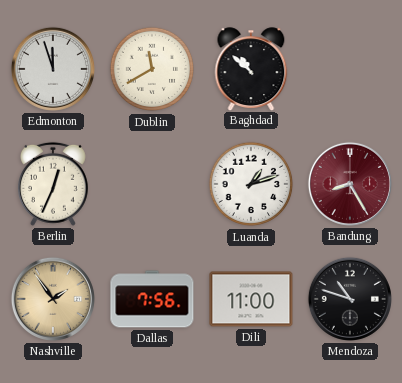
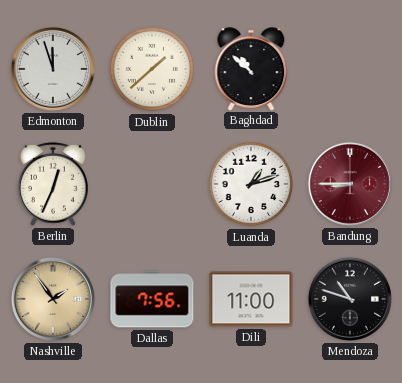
Dublin: 11:40 -> 1:38
Bandung: 8:25 -> 8:45
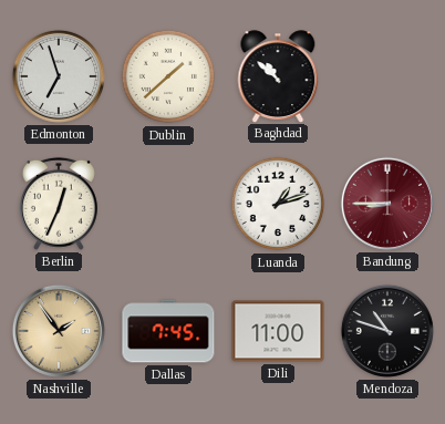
Edmonton: 11:57 -> 6:57
Dallas: 7:56 -> 7:45
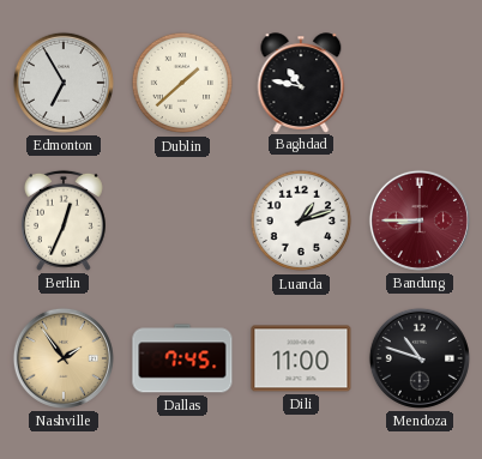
Edmonton: 6:57 -> 6:55
Baghdad: 10:52 -> 10:47
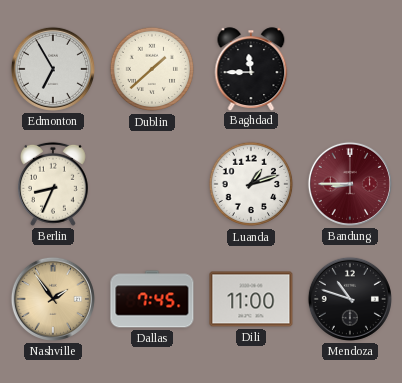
Baghdad: 10:47 -> 11:45
Berlin: 12:34 -> 8:34
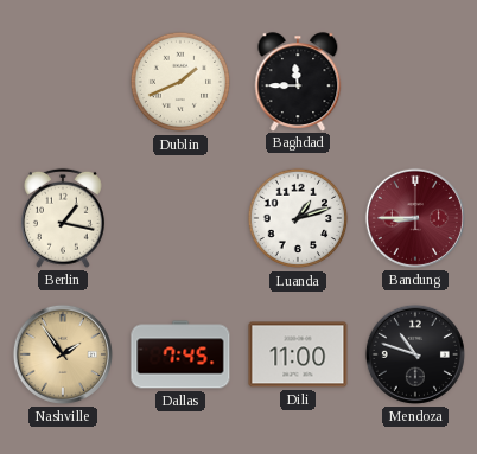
Edmonton: 6:55 -> none
Dublin: 1:38 -> 1:41
Berlin: 8:34 -> 1:17
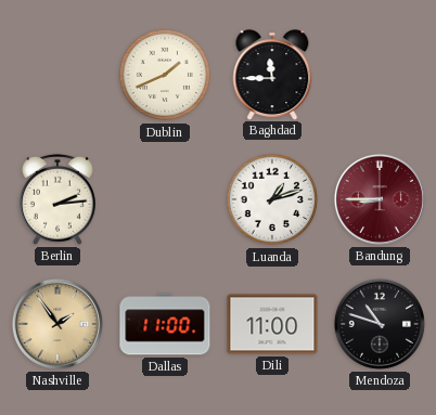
Berlin: 1:17 -> 2:14
Dallas: 7:45 -> 11:00
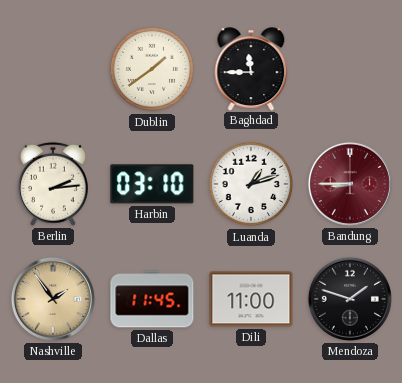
Dublin: 1:41 -> 1:39
Harbin: none -> 03:10
Dallas: 11:00 -> 11:45
Mendoza: 10:48 -> 1:48
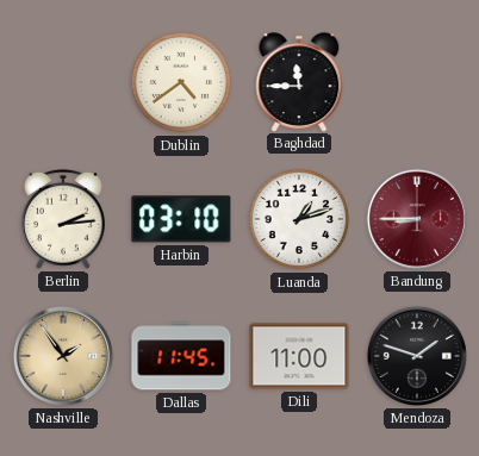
Dublin: 1:39 -> 4:39
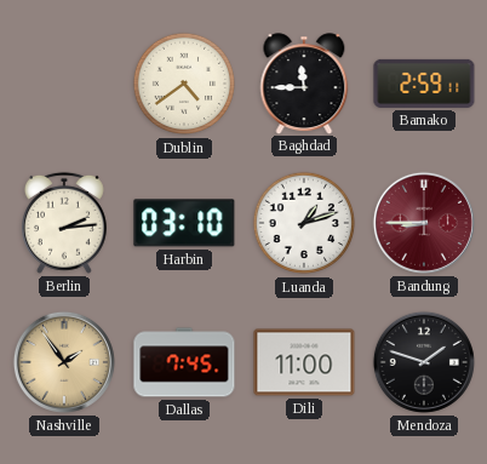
Bamako: none -> 2:59
Dallas: 11:45 -> 7:45
